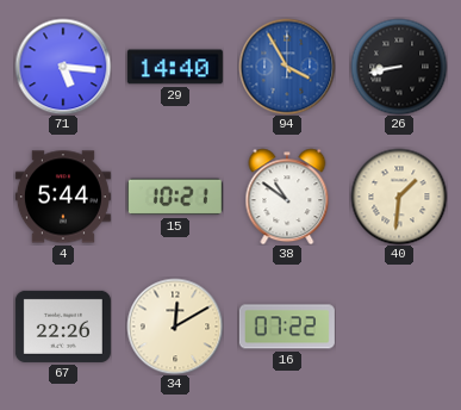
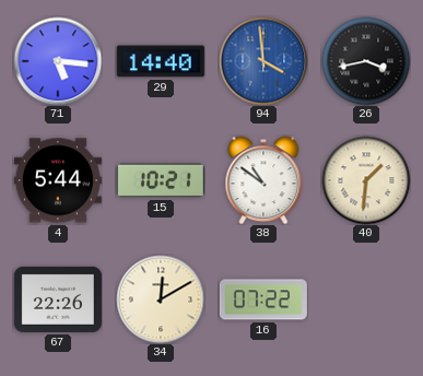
94: 3:55 -> 3:59
26: 8:43 -> 3:43
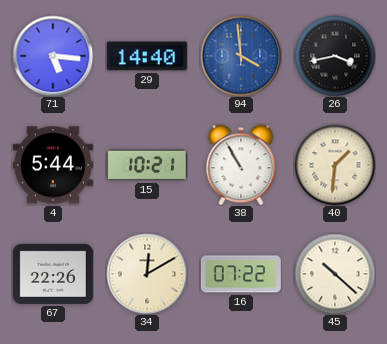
38: 10:51 -> 10:55
45: none -> 10:22
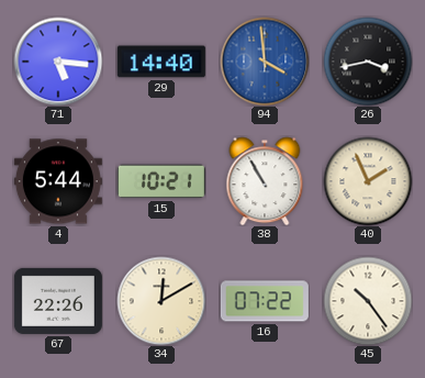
40: 1:31 -> 1:56
45: 10:22 -> 10:24
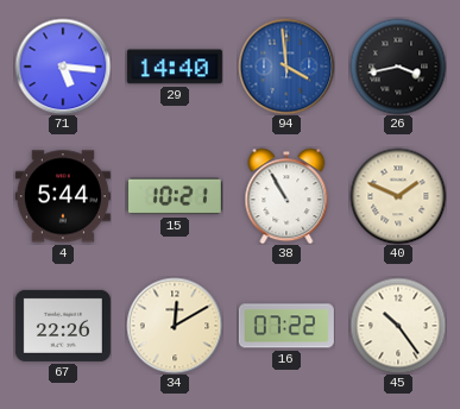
40: 1:56 -> 1:49
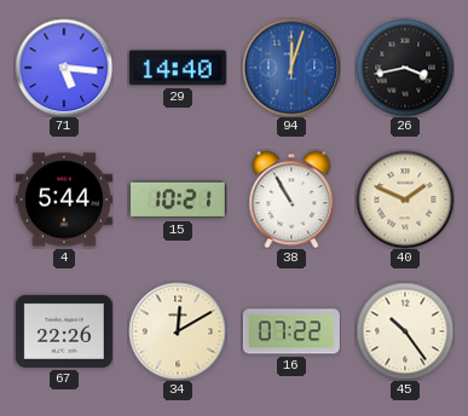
94: 3:59 -> 12:03
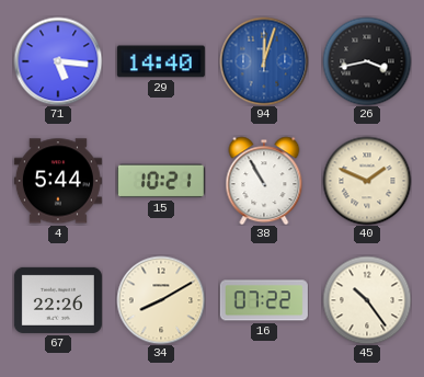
34: 12:10 -> 8:10
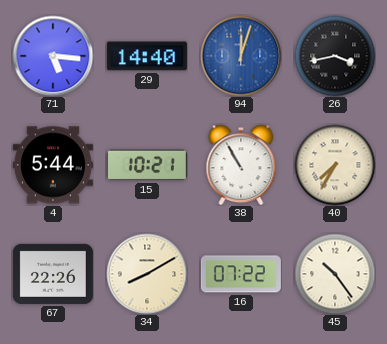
40: 1:49 -> 7:35
